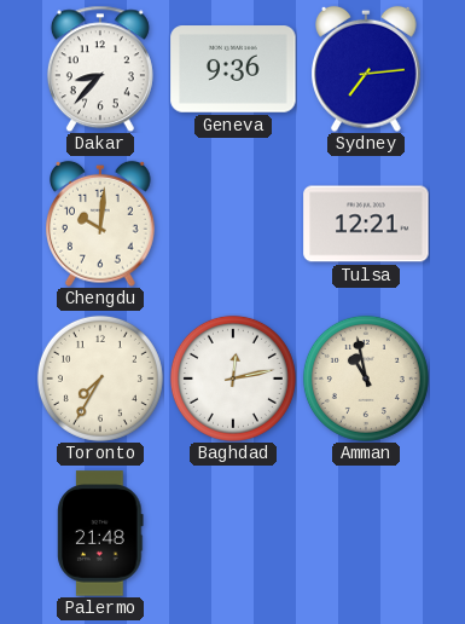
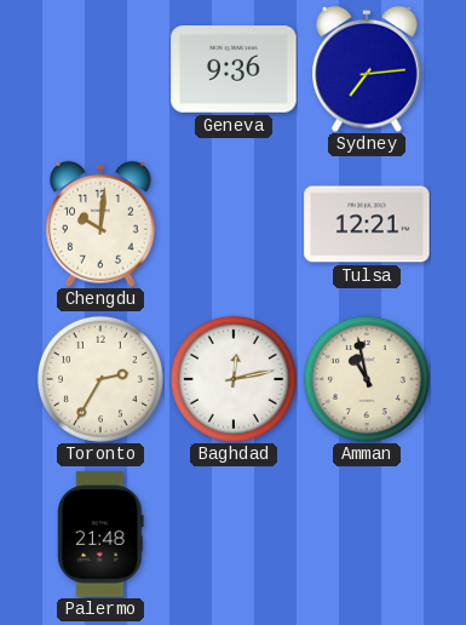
Dakar: 8:37 -> none
Toronto: 7:35 -> 2:35
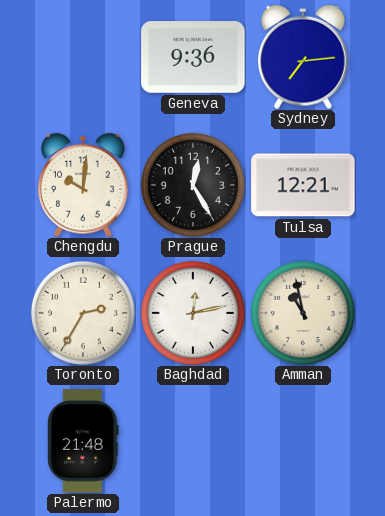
Prague: none -> 12:25
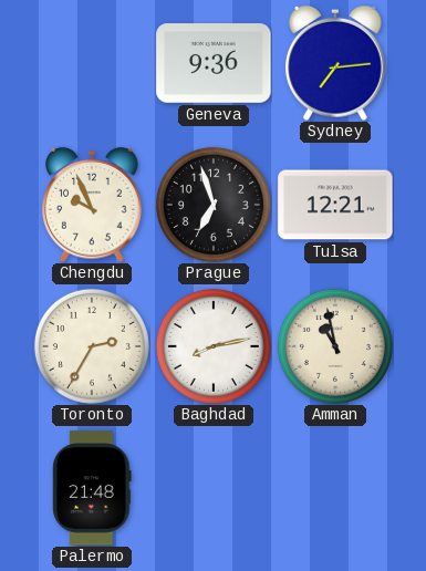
Chengdu: 10:01 -> 9:56
Prague: 12:25 -> 6:57
Baghdad: 12:13 -> 8:13
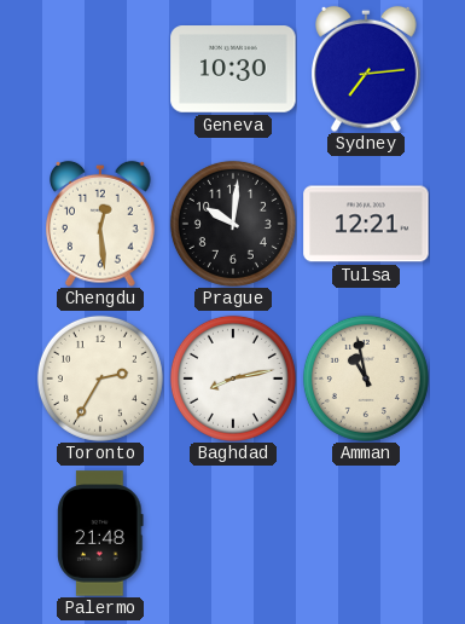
Geneva: 9:36 -> 10:30
Chengdu: 9:56 -> 12:29
Prague: 6:57 -> 10:01
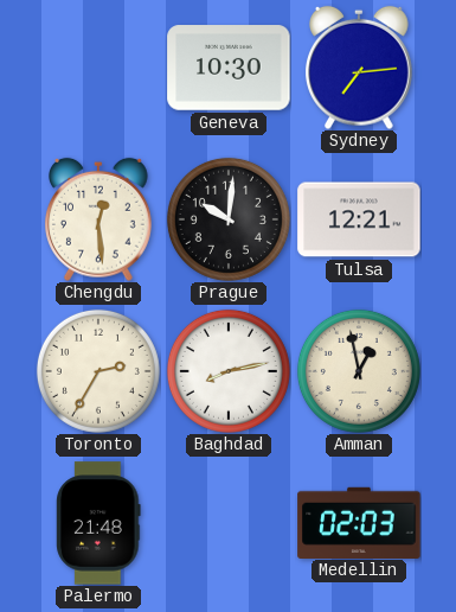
Amman: 10:58 -> 12:58
Medellin: none -> 02:03
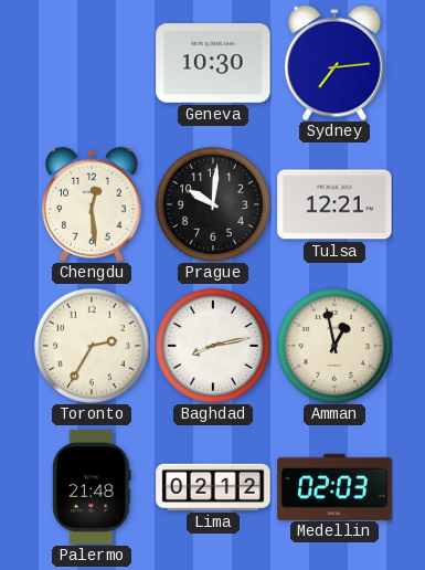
Lima: none -> 02:12
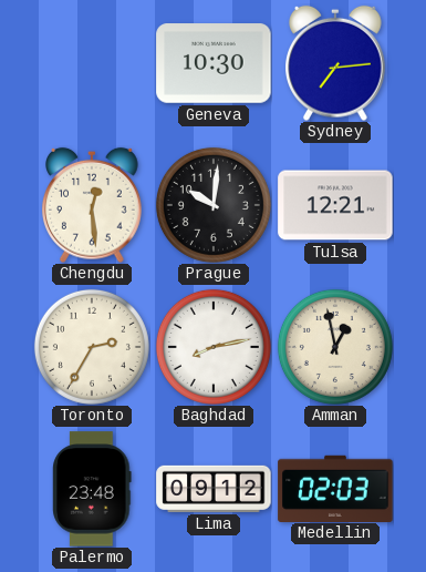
Palermo: 21:48 -> 23:48
Lima: 02:12 -> 09:12
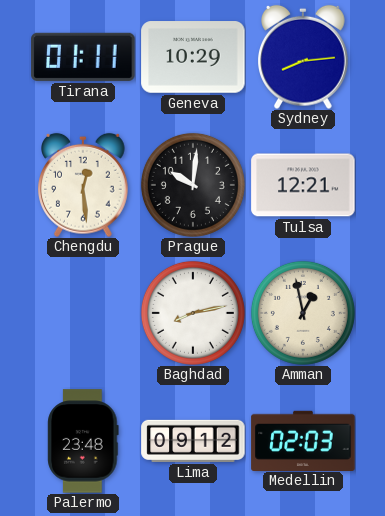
Tirana: none -> 01:11
Geneva: 10:30 -> 10:29
Sydney: 7:14 -> 8:14
Toronto: 2:35 -> none
